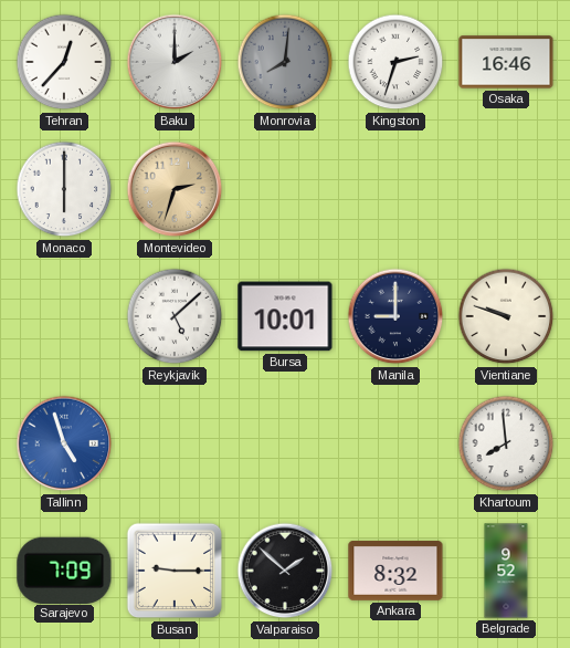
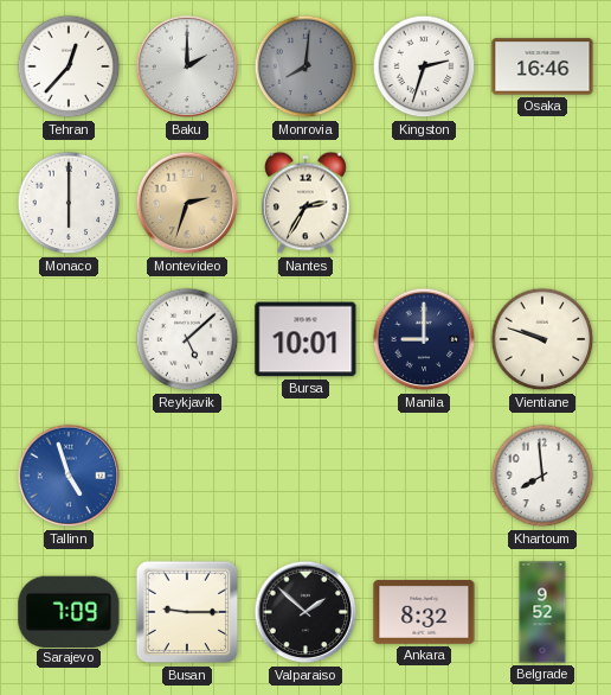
Nantes: none -> 2:35
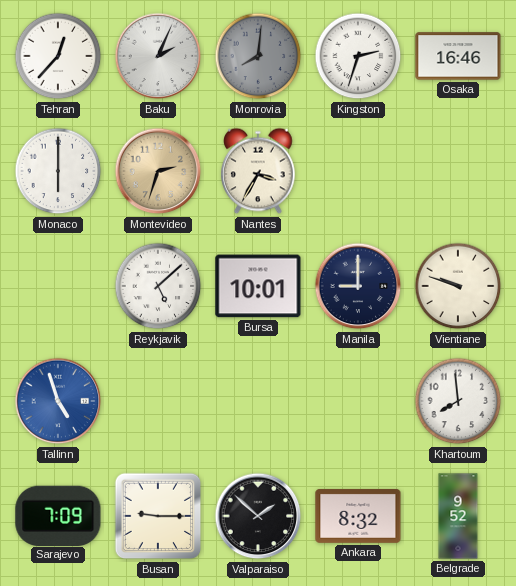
Baku: 2:00 -> 2:04
Nantes: 2:35 -> 3:35
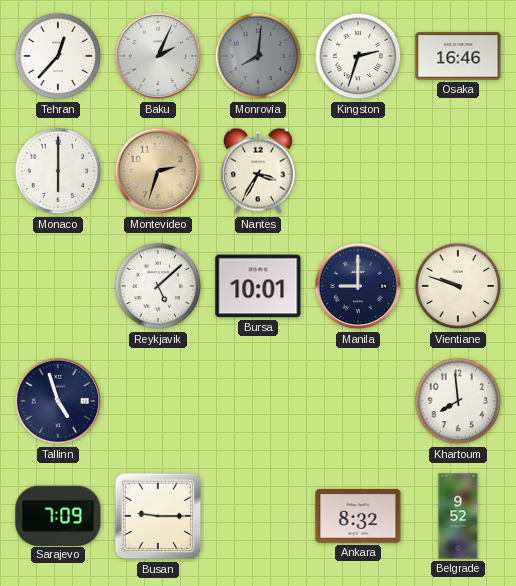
Tallinn dial: blue -> navy
Valparaiso: 1:52 -> none
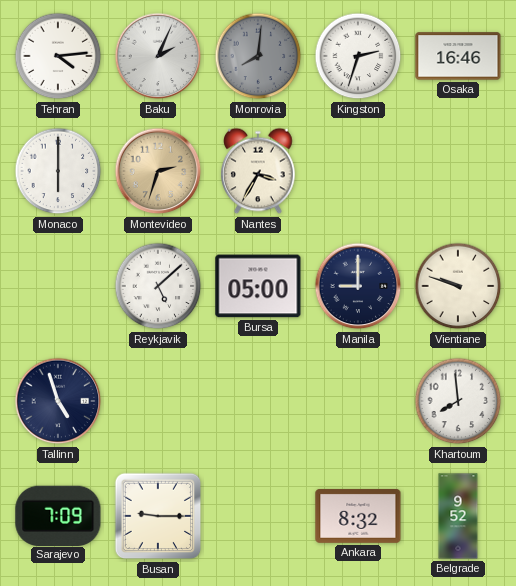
Tehran: 12:37 -> 4:14
Bursa: 10:01 -> 05:00
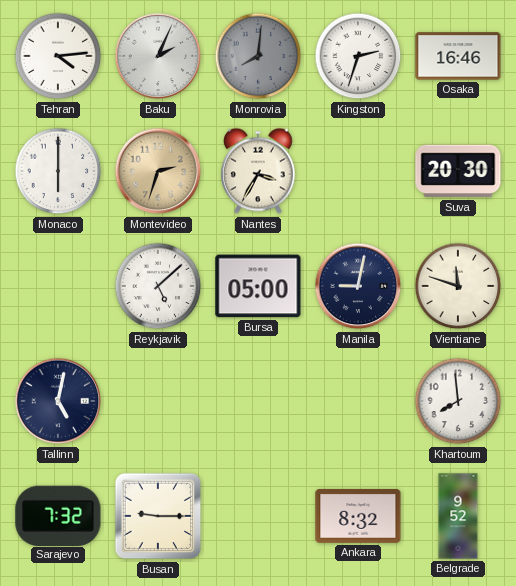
Suva: none -> 20:30
Manila: 9:00 -> 9:02
Vientiane: 9:48 -> 11:48
Tallinn: 4:57 -> 5:02
Sarajevo: 7:09 -> 7:32
